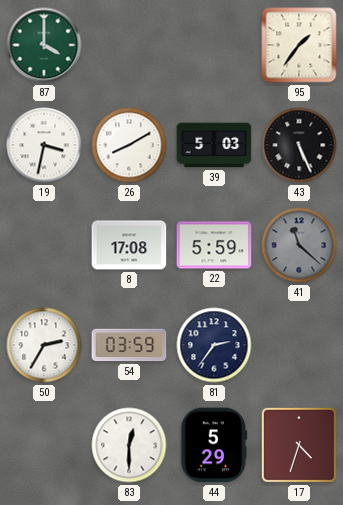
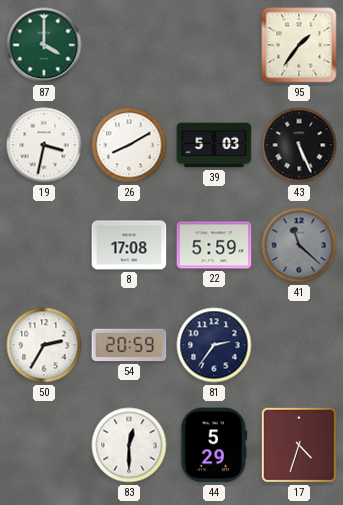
54: 03:59 -> 20:59
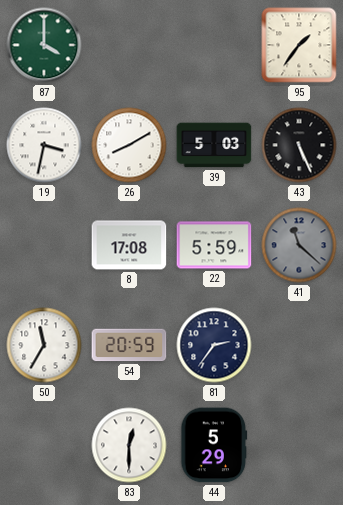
50: 2:35 -> 11:35
17: 4:33 -> none
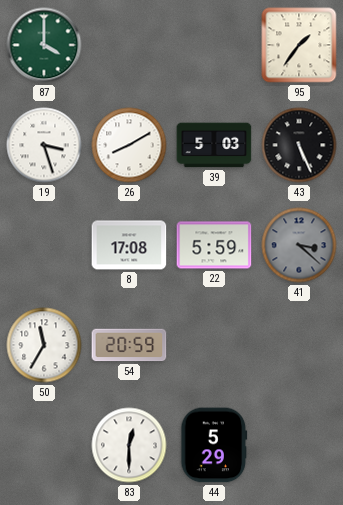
19: 3:32 -> 3:27
41: 11:22 -> 3:22
81: 2:36 -> none
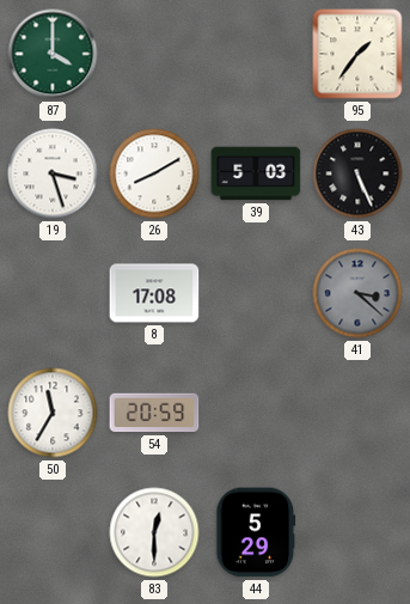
22: 5:59 -> none
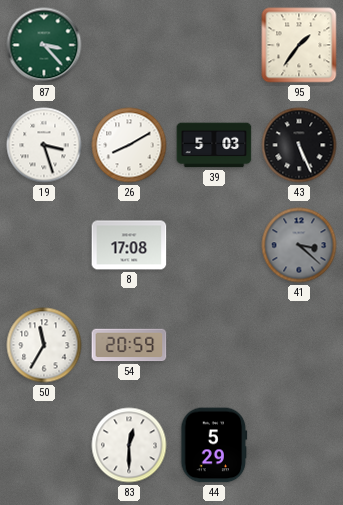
87: 4:00 -> 3:23
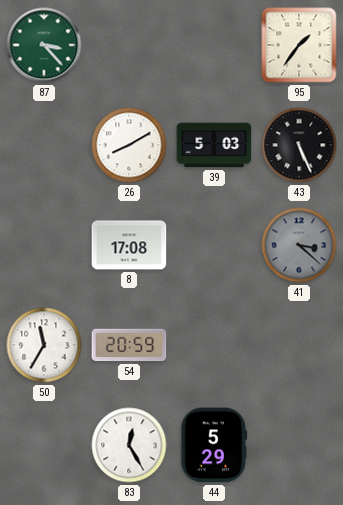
19: 3:27 -> none
83: 12:30 -> 12:25
